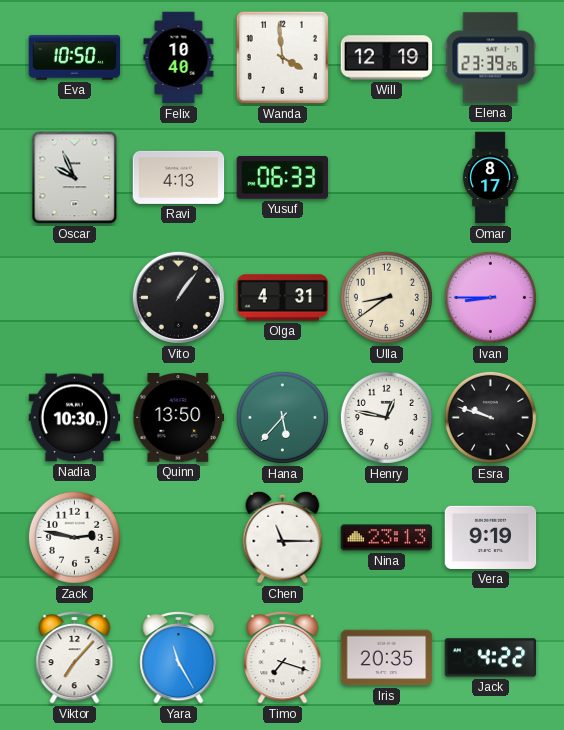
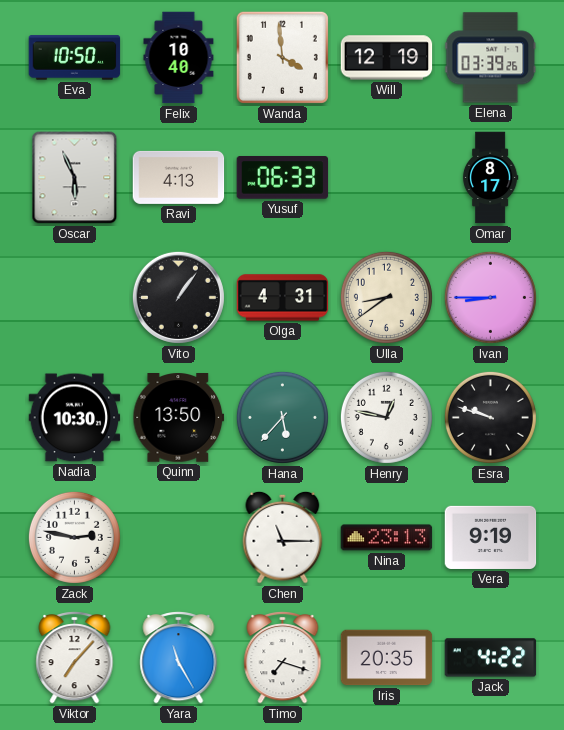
Elena: 23:39 -> 03:39
Oscar: 9:56 -> 5:56
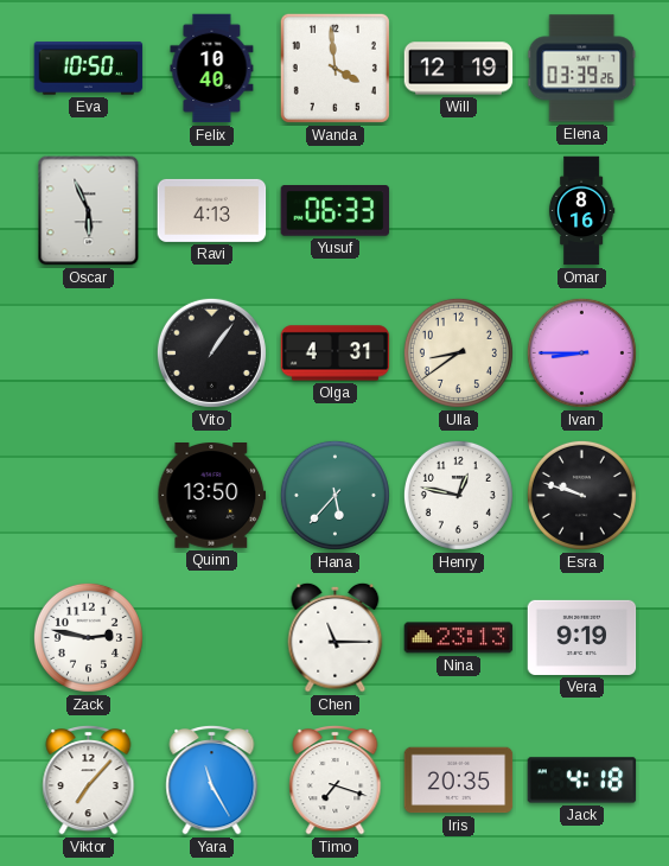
Omar: 8:17 -> 8:16
Nadia: 10:30 -> none
Jack: 4:22 -> 4:18
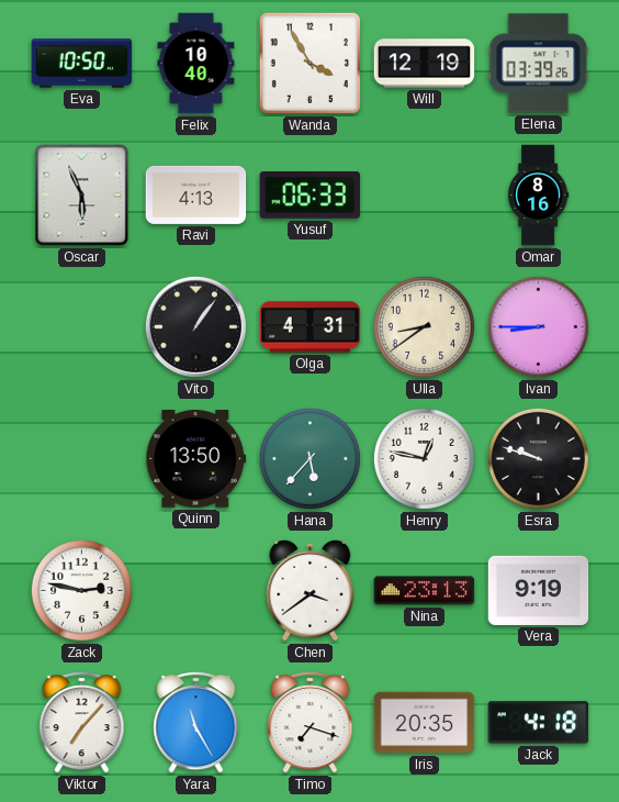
Wanda: 3:59 -> 3:55
Chen: 11:15 -> 3:39
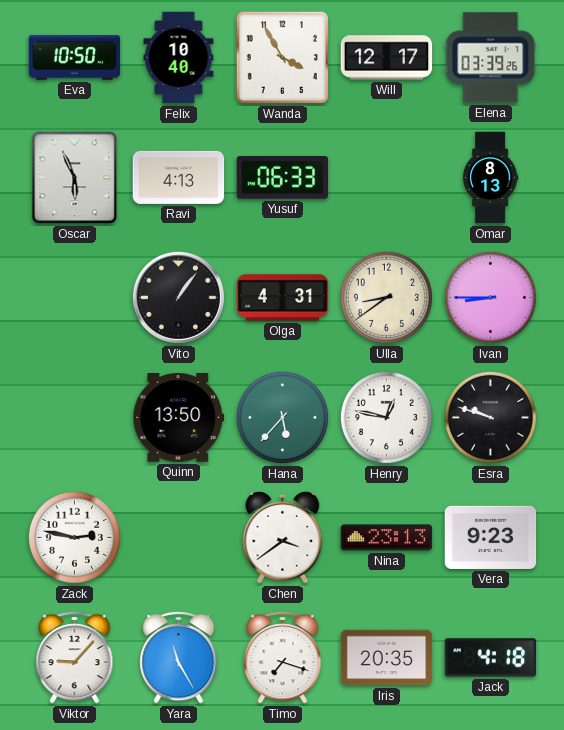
Will: 12:19 -> 12:17
Omar: 8:16 -> 8:13
Vera: 9:19 -> 9:23
Viktor: 7:07 -> 9:07
